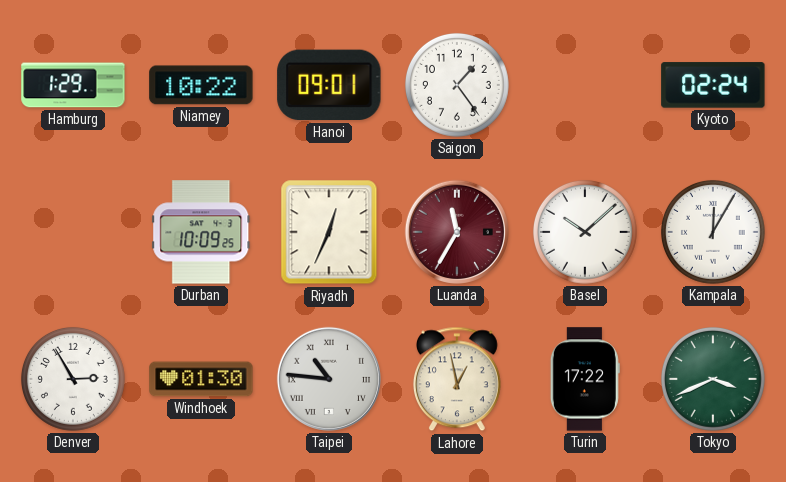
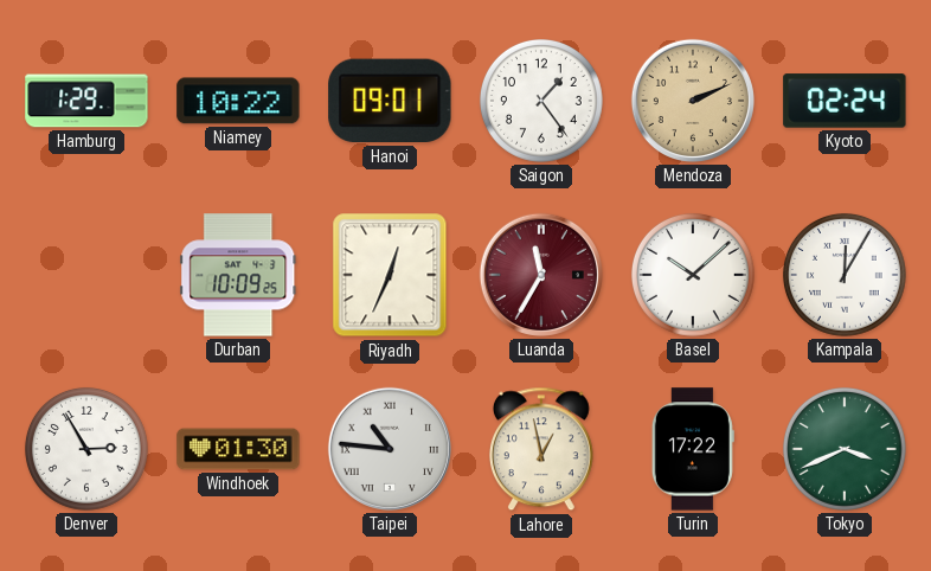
Mendoza: none -> 2:11
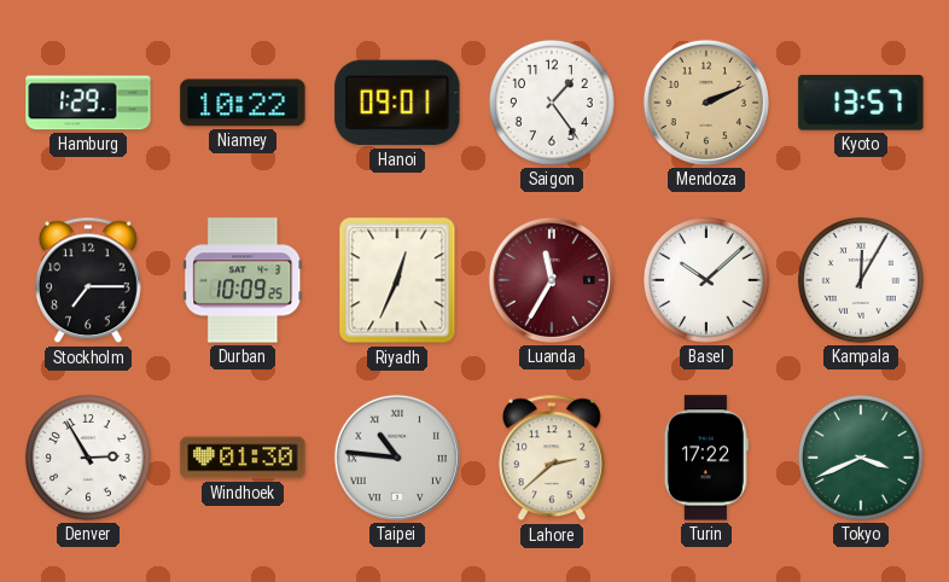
Kyoto: 02:24 -> 13:57
Stockholm: none -> 7:15
Lahore: 12:58 -> 2:38
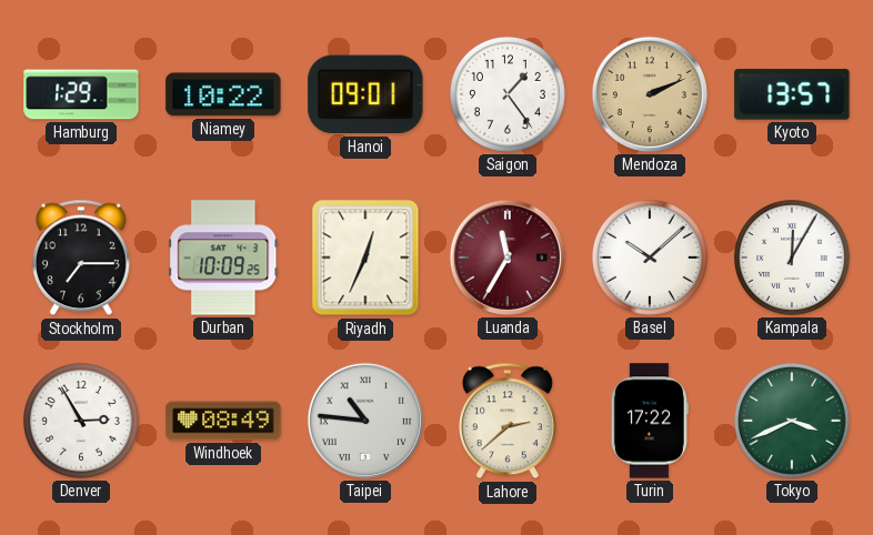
Windhoek: 01:30 -> 08:49
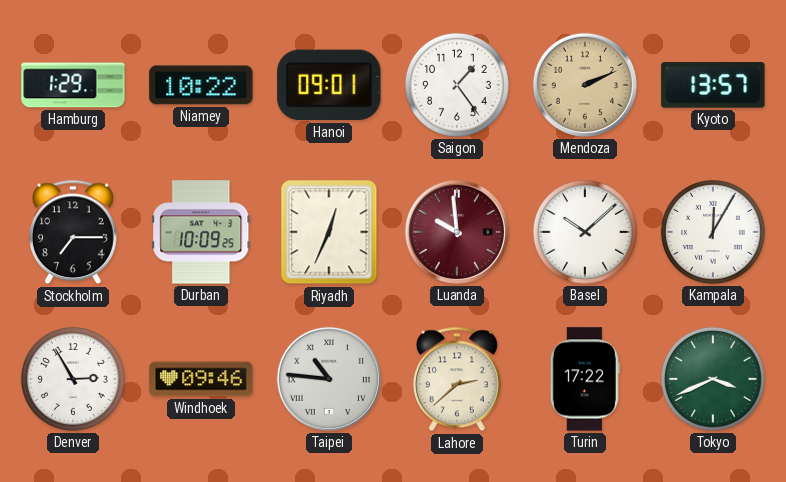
Luanda: 11:35 -> 9:59
Windhoek: 08:49 -> 09:46
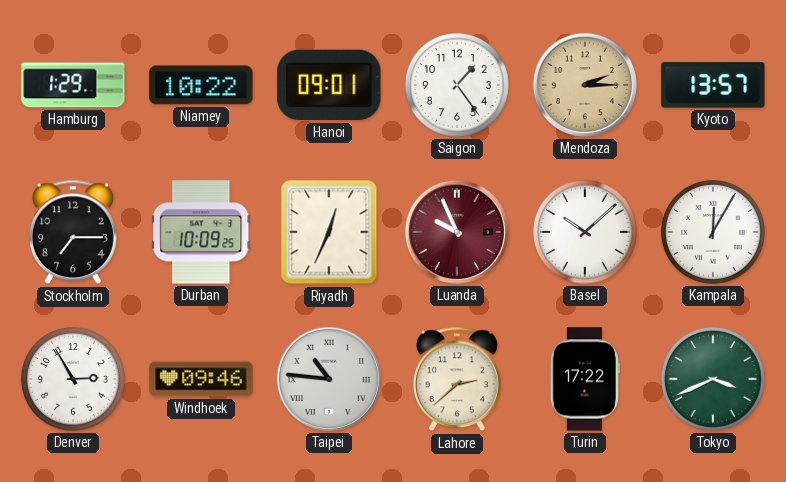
Mendoza: 2:11 -> 2:15
Luanda: 9:59 -> 9:56
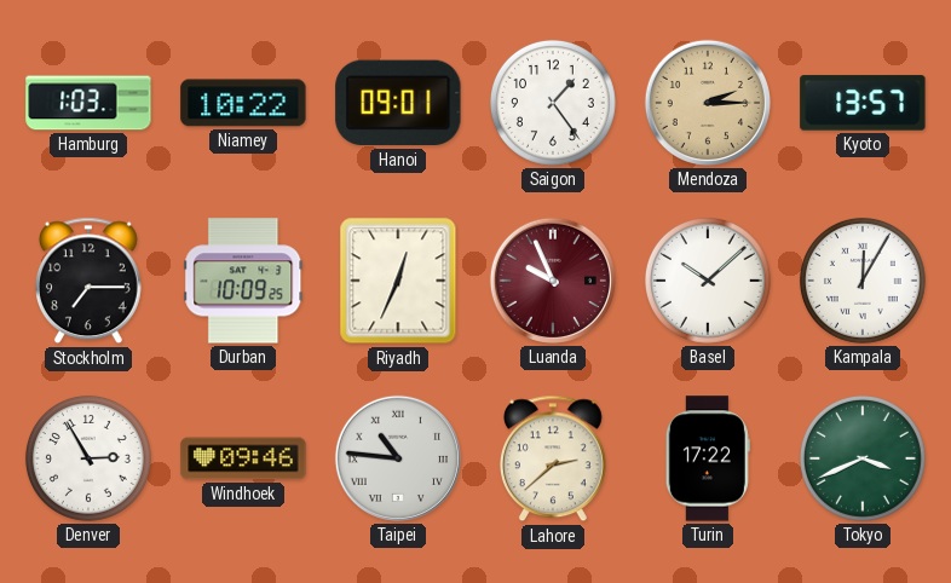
Hamburg: 1:29 -> 1:03
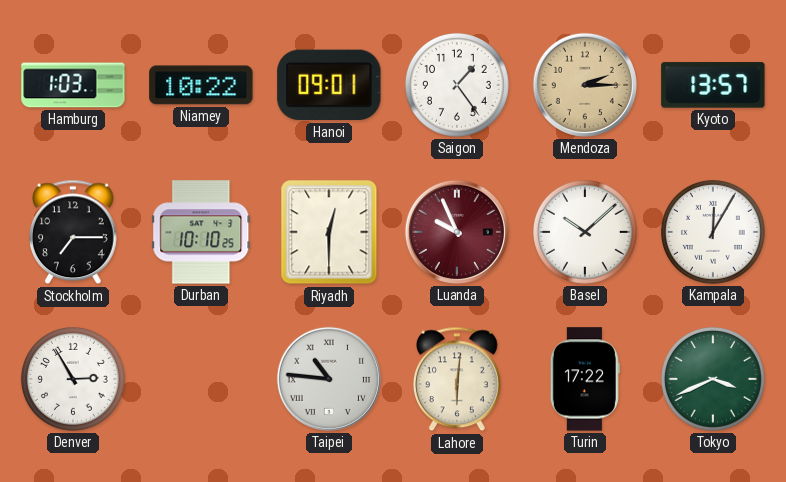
Durban: 10:09 -> 10:10
Riyadh: 12:34 -> 12:30
Windhoek: 09:46 -> none
Lahore: 2:38 -> 6:01
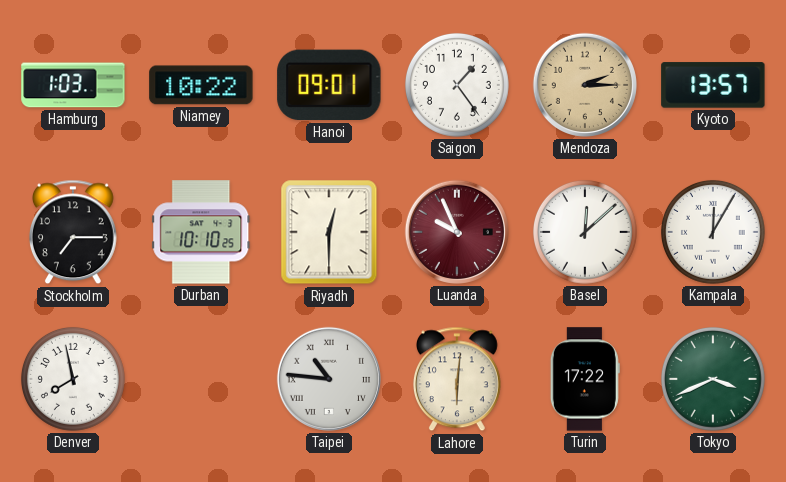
Basel: 10:08 -> 12:08
Denver: 2:55 -> 7:58
